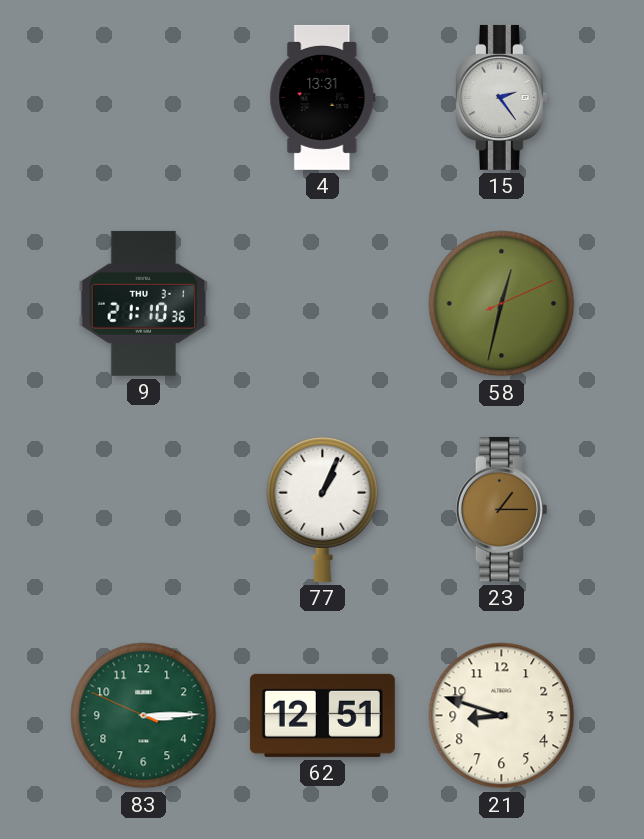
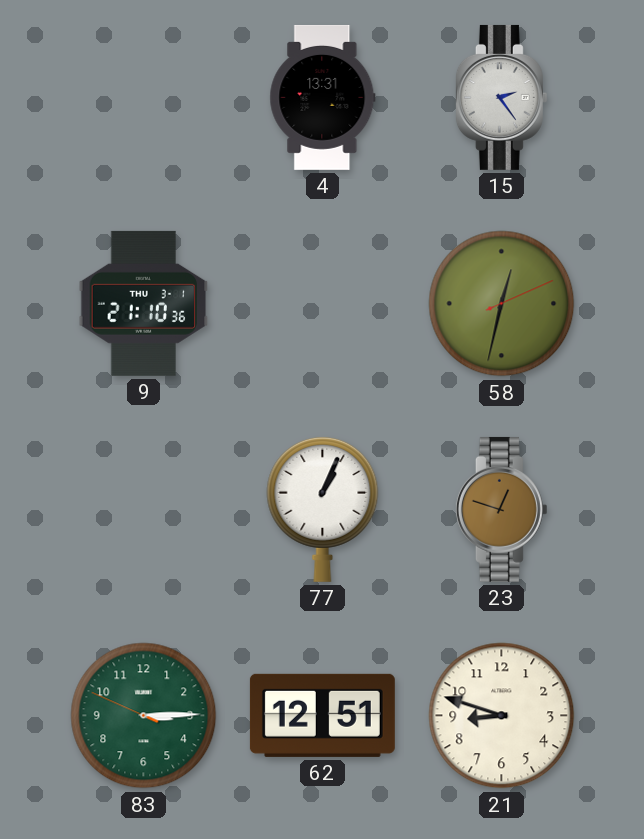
23: 1:15 -> 12:48
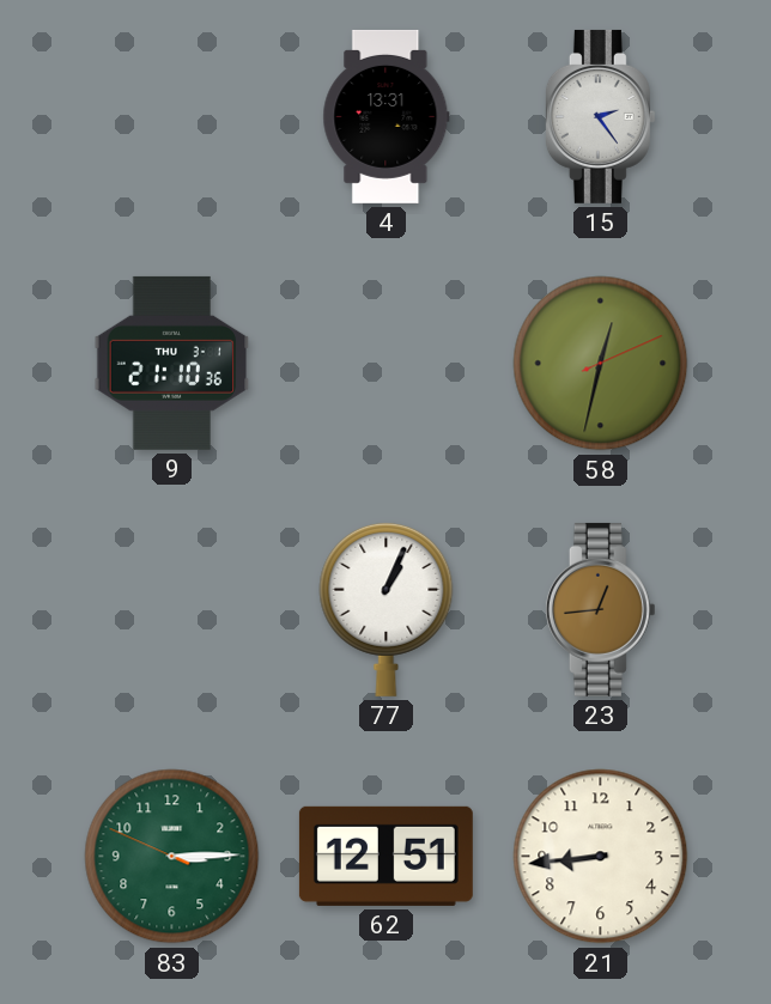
23: 12:48 -> 12:44
21: 8:48 -> 8:44
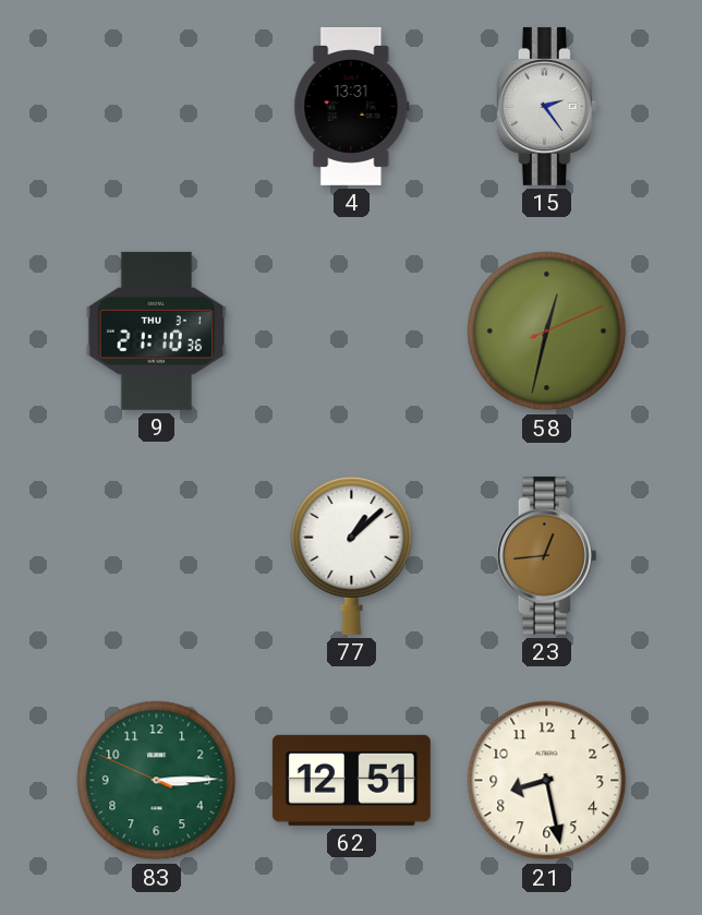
77: 1:04 -> 1:08
21: 8:44 -> 8:28
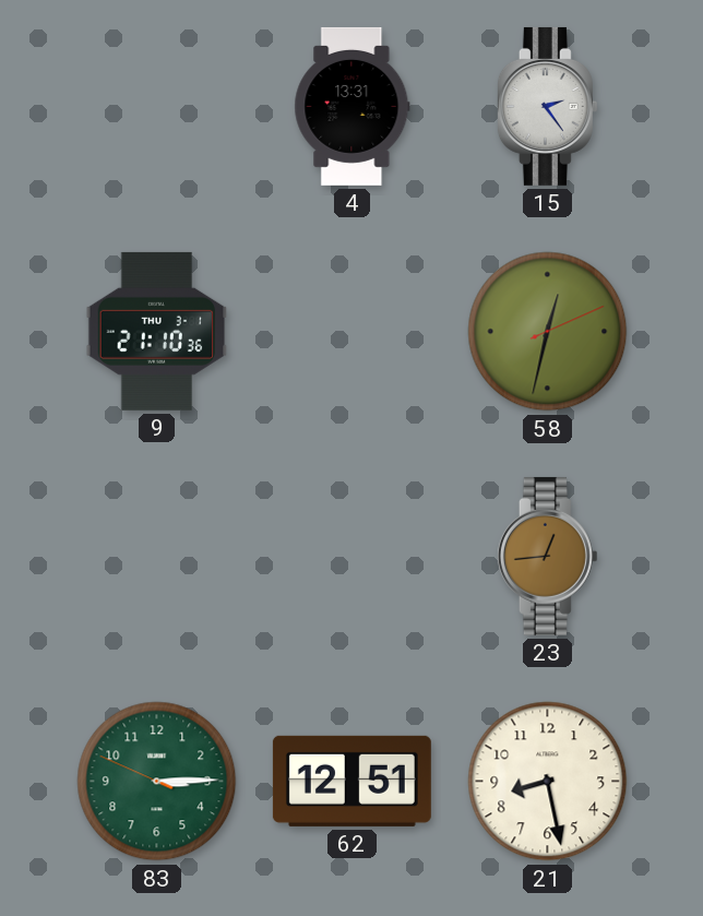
77: 1:08 -> none
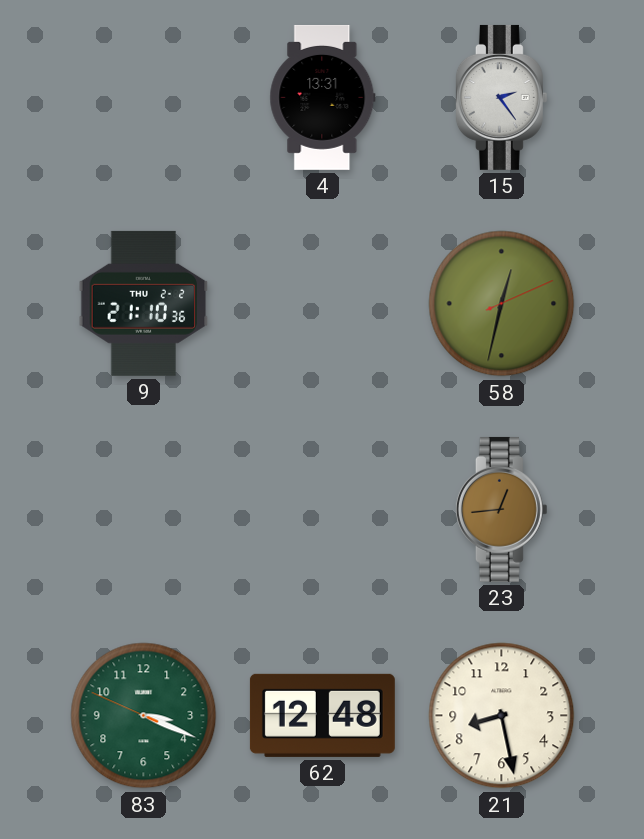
9 date: THU 3-1 -> THU 2-2
83: 3:14 -> 3:18
62: 12:51 -> 12:48
